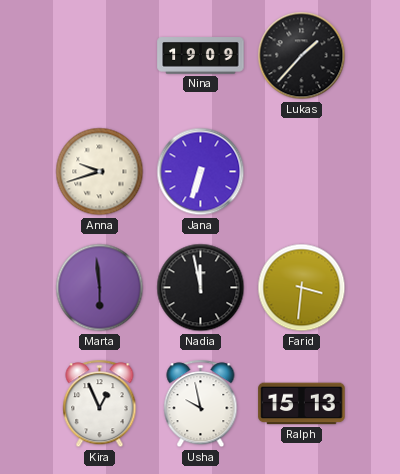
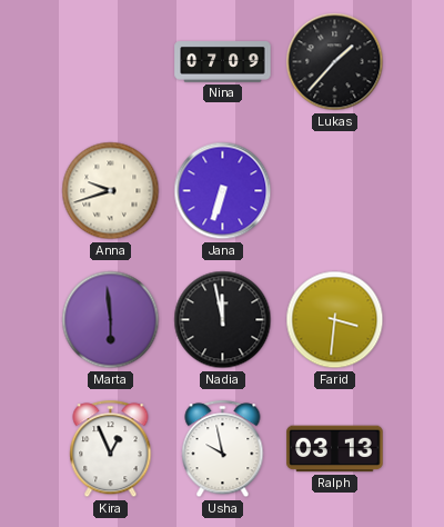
Nina: 19:09 -> 07:09
Ralph: 15:13 -> 03:13
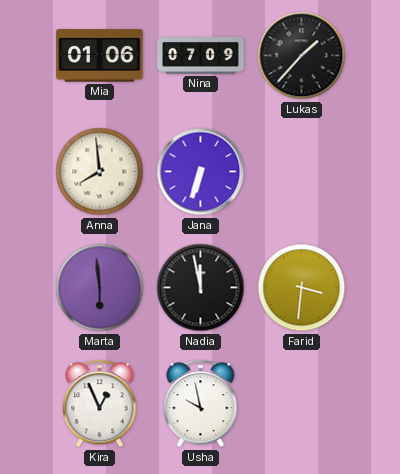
Mia: none -> 01:06
Anna: 9:42 -> 7:59
Ralph: 03:13 -> none
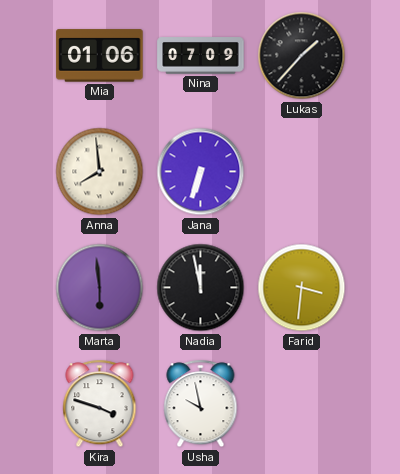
Kira: 12:56 -> 3:48
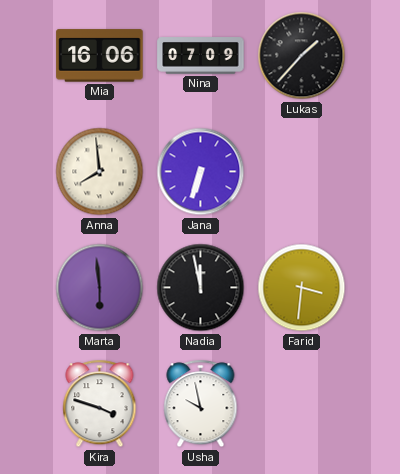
Mia: 01:06 -> 16:06
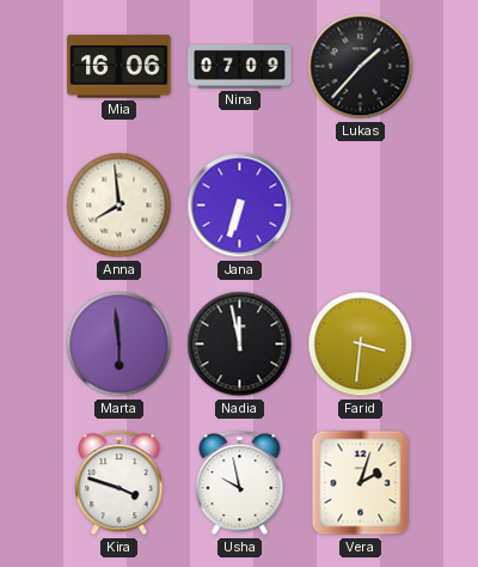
Vera: none -> 2:03
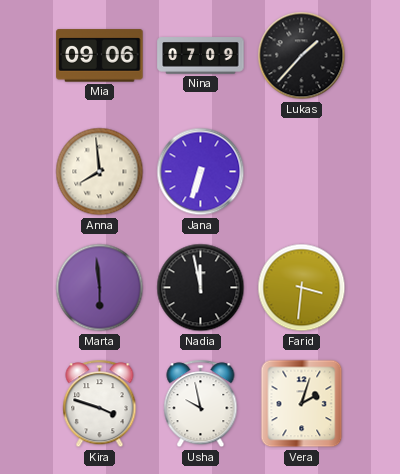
Mia: 16:06 -> 09:06
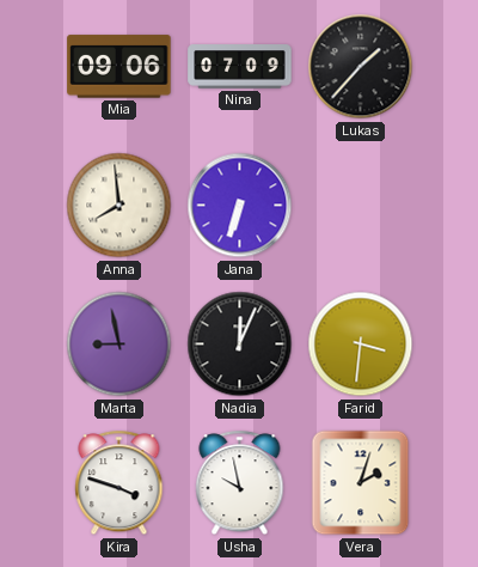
Marta: 5:59 -> 8:58
Nadia: 11:58 -> 12:04
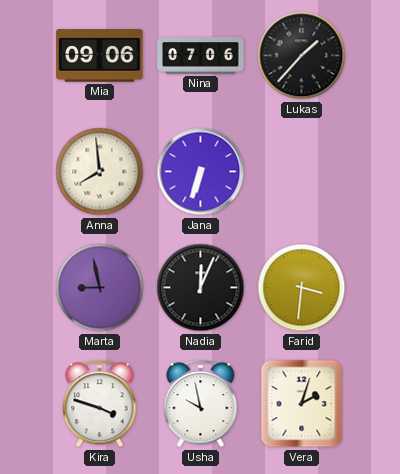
Nina: 07:09 -> 07:06
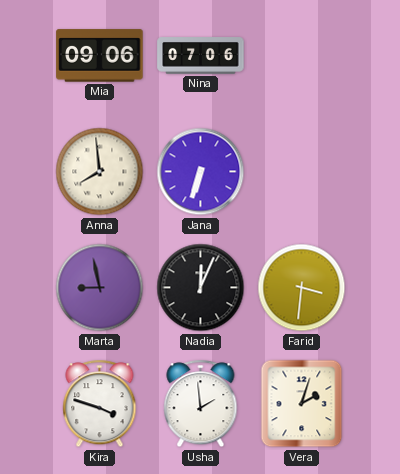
Lukas: 1:37 -> none
Usha: 9:58 -> 1:59
